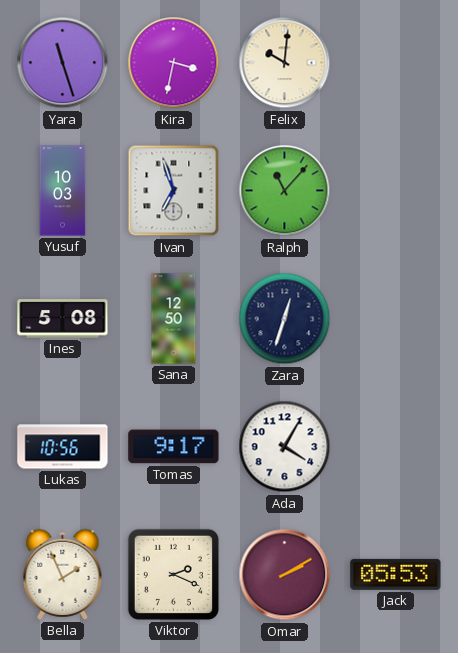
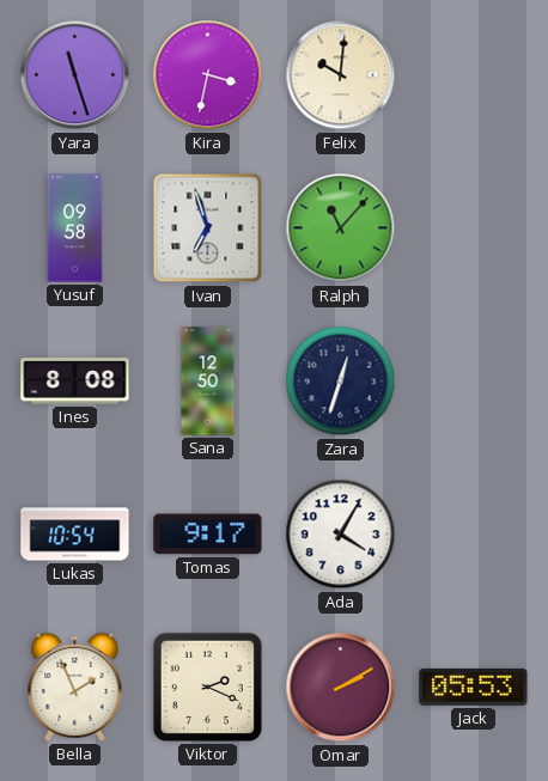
Yusuf: 10:03 -> 09:58
Ines: 5:08 -> 8:08
Lukas: 10:56 -> 10:54
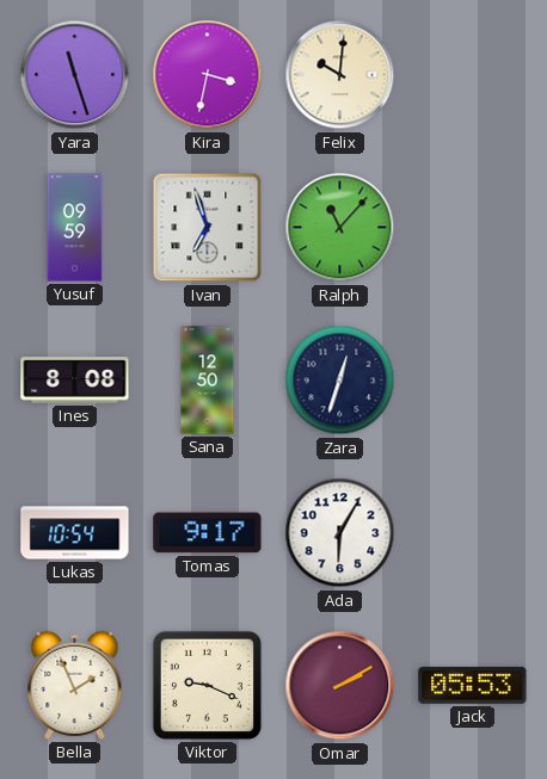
Yusuf: 09:58 -> 09:59
Ada: 4:05 -> 6:05
Viktor: 2:19 -> 9:19
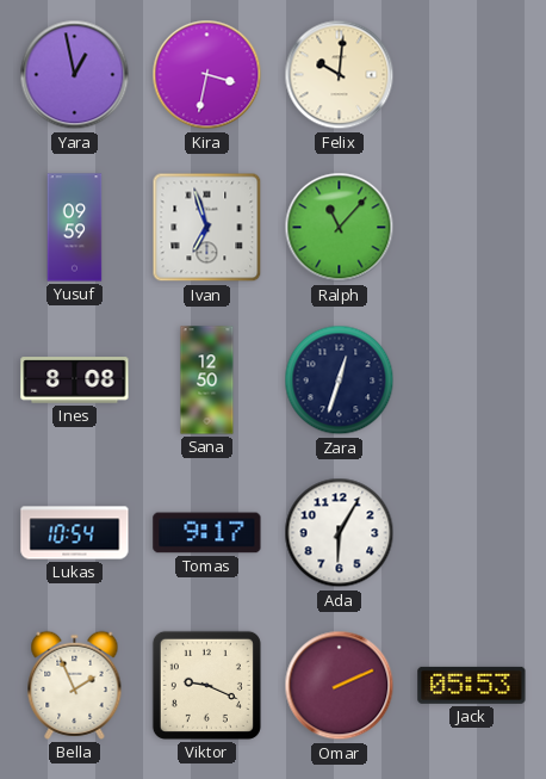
Yara: 11:27 -> 12:58
Omar: 2:10 -> 2:11
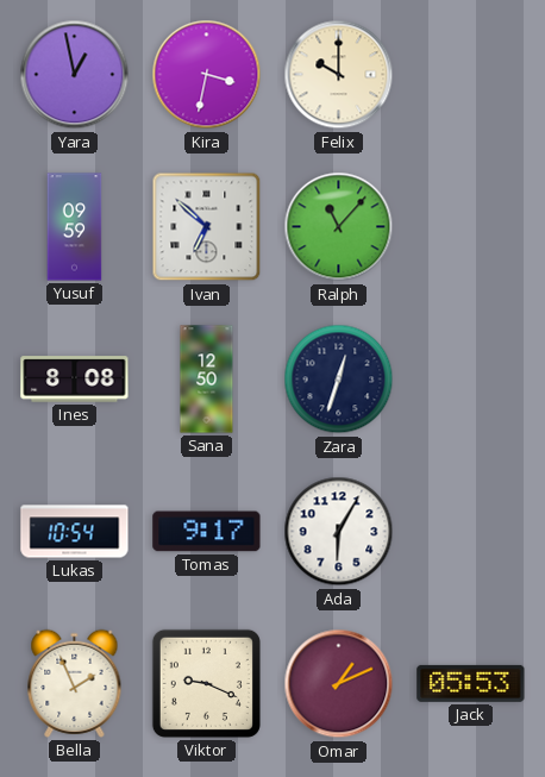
Felix: 10:01 -> 10:00
Ivan: 6:57 -> 6:52
Omar: 2:11 -> 1:11
